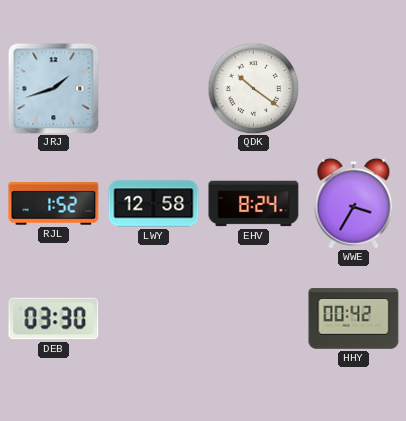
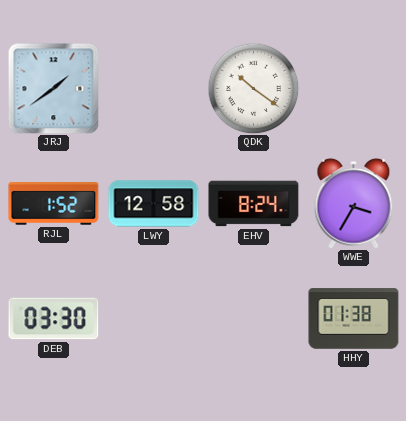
JRJ: 1:42 -> 1:39
HHY: 00:42 -> 01:38
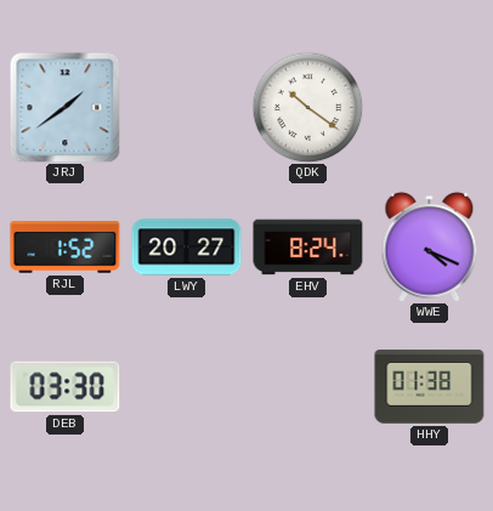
LWY: 12:58 -> 20:27
WWE: 3:35 -> 4:19
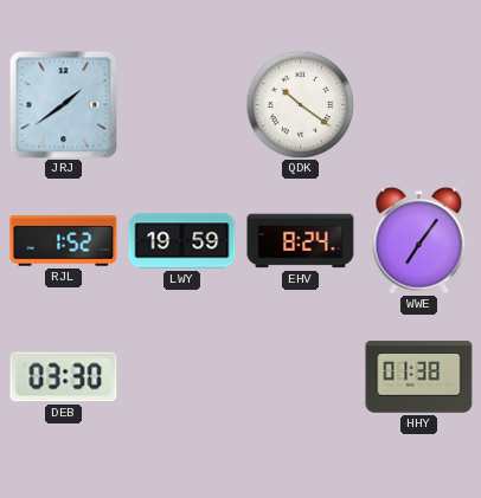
LWY: 20:27 -> 19:59
WWE: 4:19 -> 7:06
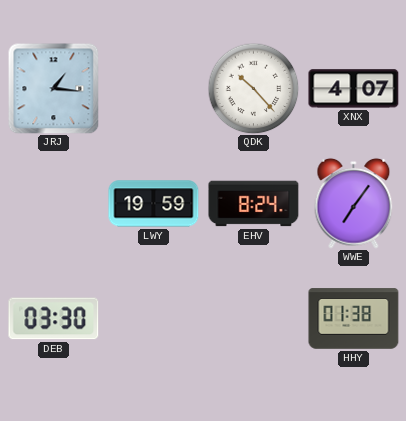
JRJ: 1:39 -> 1:16
QDK: 10:21 -> 10:23
XNX: none -> 4:07
RJL: 1:52 -> none
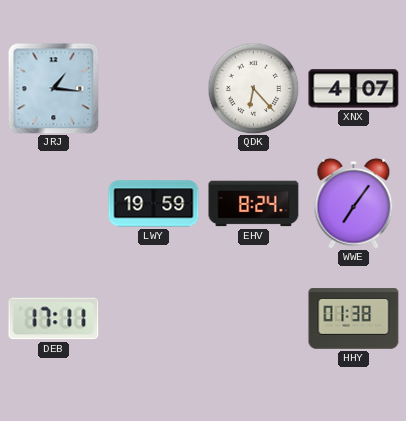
QDK: 10:23 -> 6:23
DEB: 03:30 -> 17:11
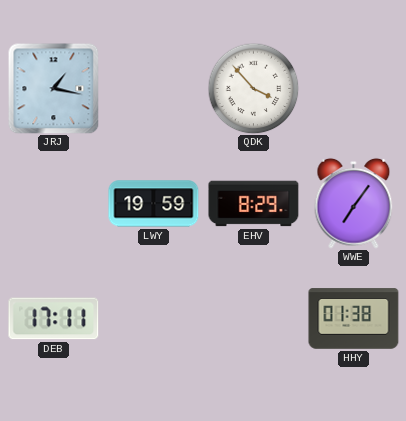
JRJ: 1:16 -> 1:17
QDK: 6:23 -> 3:53
XNX: 4:07 -> none
EHV: 8:24 -> 8:29
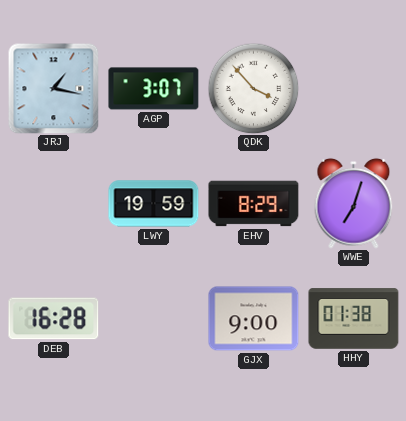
AGP: none -> 3:07
WWE: 7:06 -> 7:03
DEB: 17:11 -> 16:28
GJX: none -> 9:00
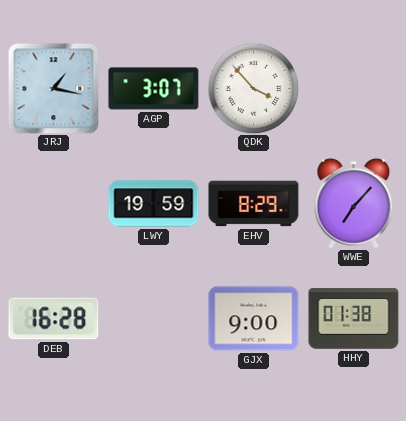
WWE: 7:03 -> 7:07
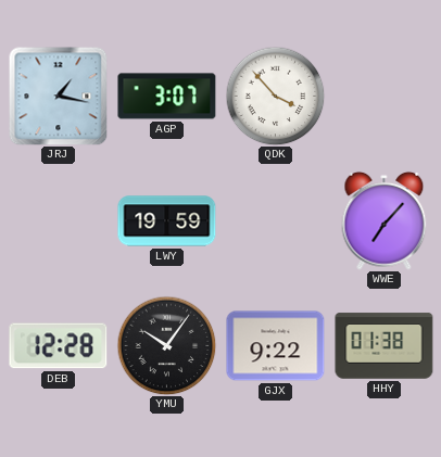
EHV: 8:29 -> none
DEB: 16:28 -> 12:28
YMU: none -> 10:06
GJX: 9:00 -> 9:22
